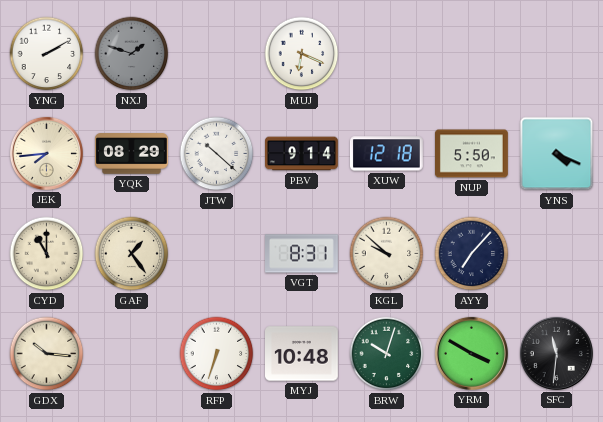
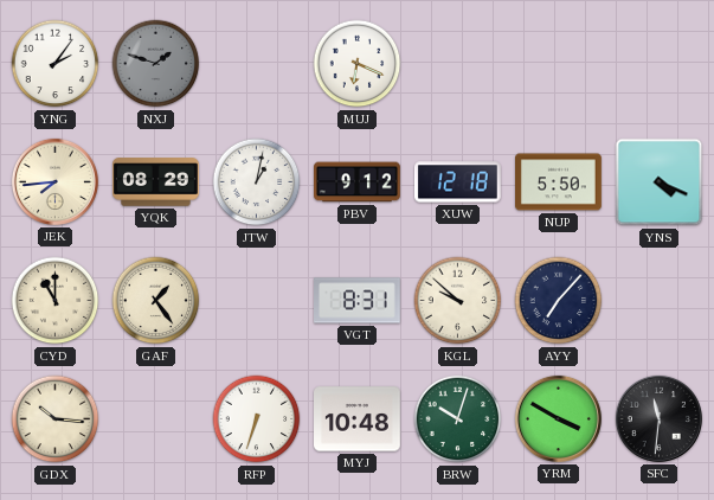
YNG: 2:10 -> 2:06
JTW: 10:22 -> 1:02
PBV: 9:14 -> 9:12
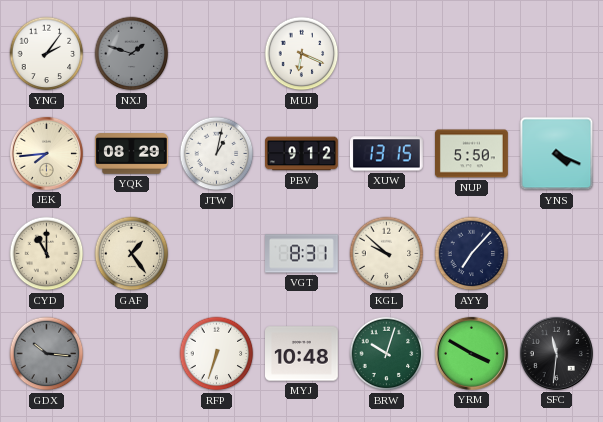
XUW: 12:18 -> 13:15
GDX dial: cream -> grey
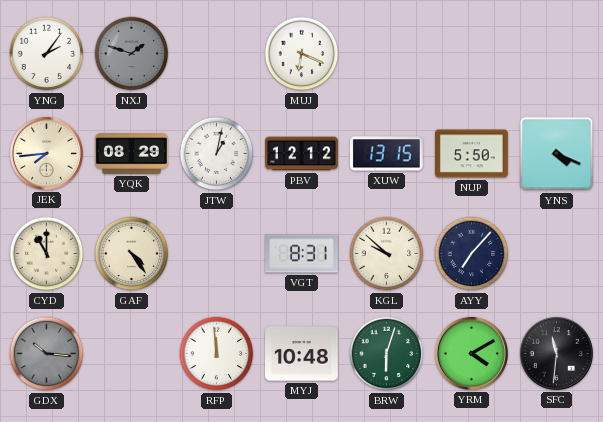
PBV: 9:12 -> 12:12
GAF: 1:24 -> 4:24
RFP: 6:33 -> 11:59
BRW: 10:03 -> 6:03
YRM: 3:50 -> 4:10
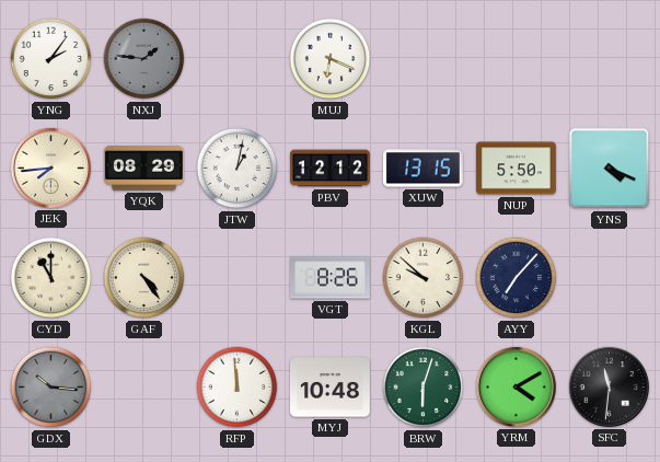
NXJ: 1:48 -> 1:46
VGT: 8:31 -> 8:26
